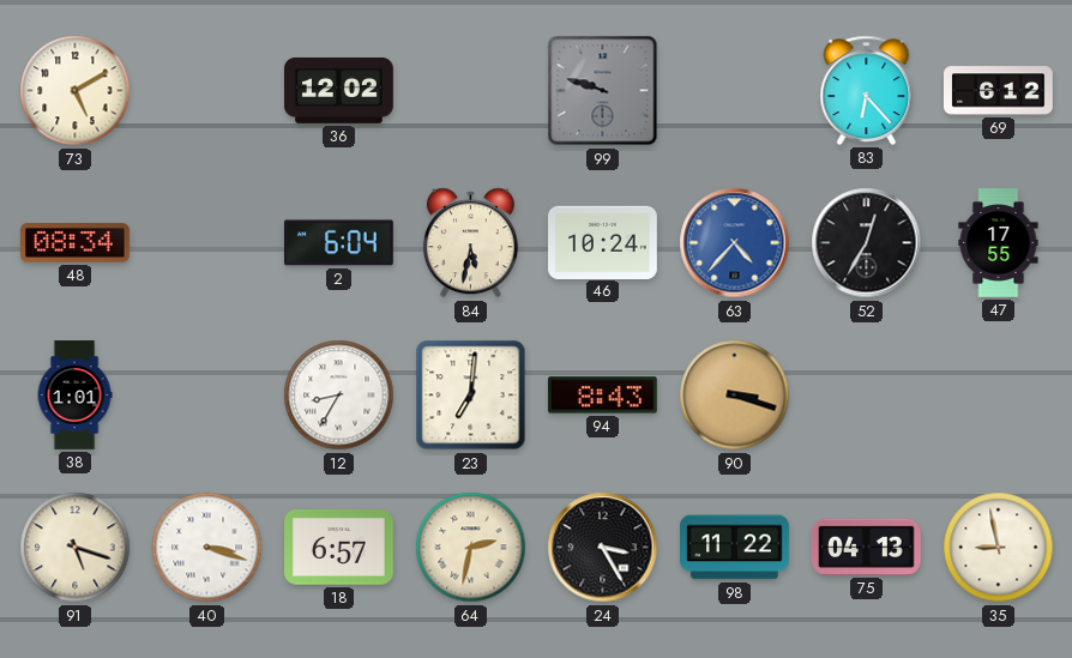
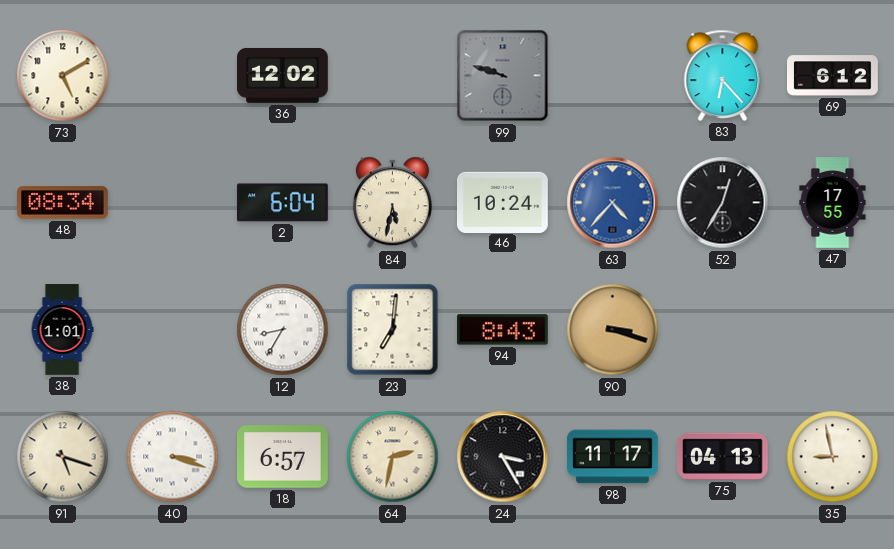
98: 11:22 -> 11:17
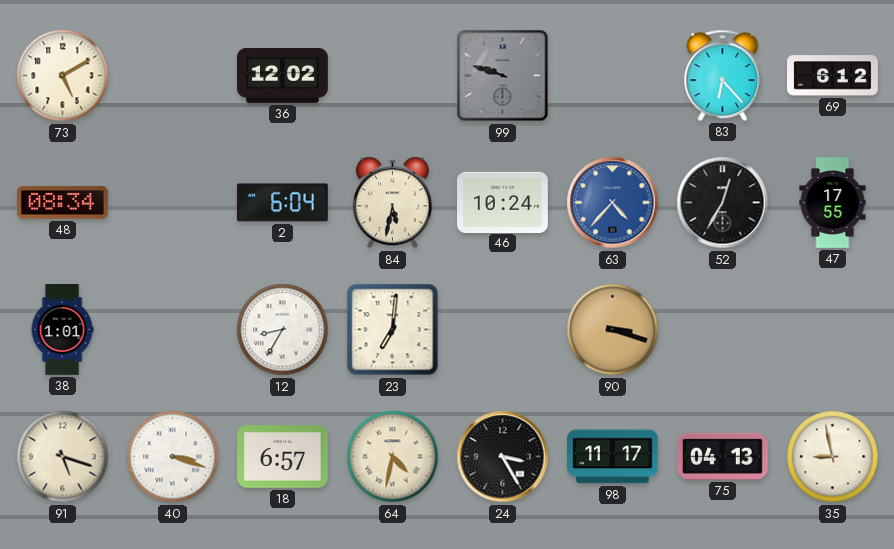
94: 8:43 -> none
64: 2:32 -> 4:32
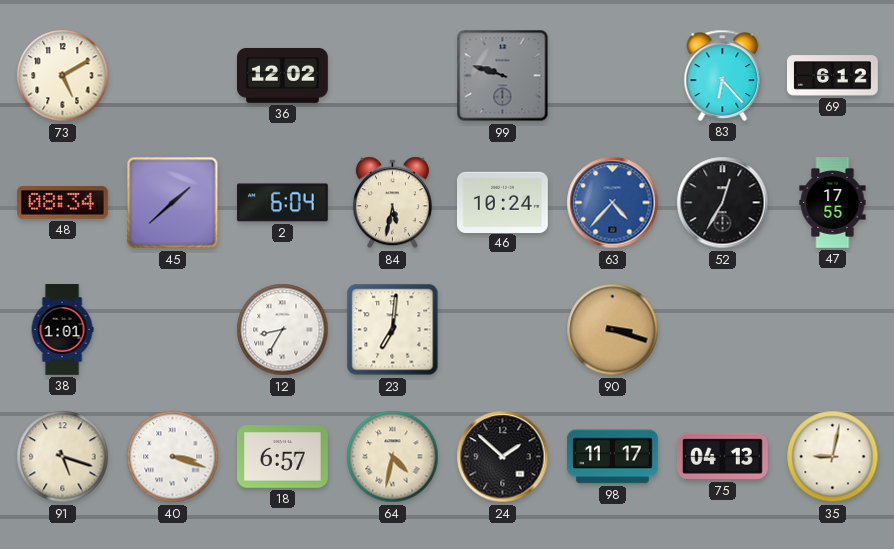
45: none -> 1:38
24: 3:25 -> 1:52
35: 8:58 -> 9:02
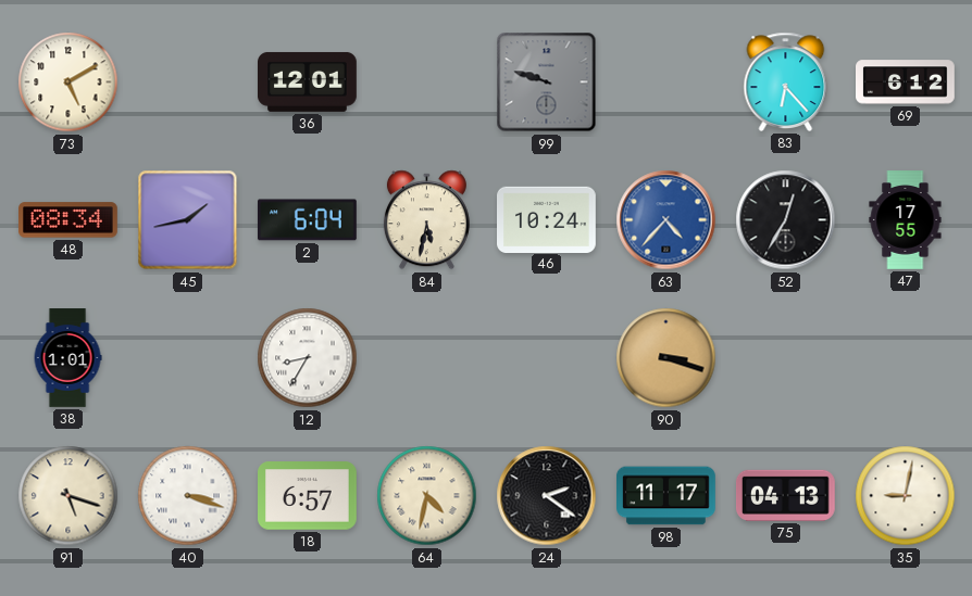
36: 12:02 -> 12:01
45: 1:38 -> 1:43
23: 7:01 -> none
24: 1:52 -> 2:21
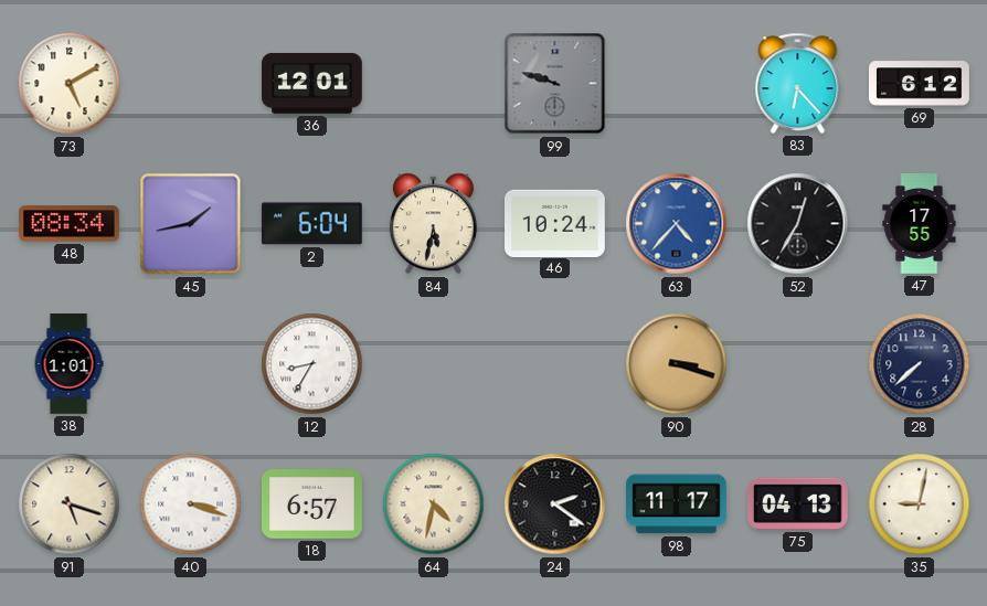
28: none -> 7:38
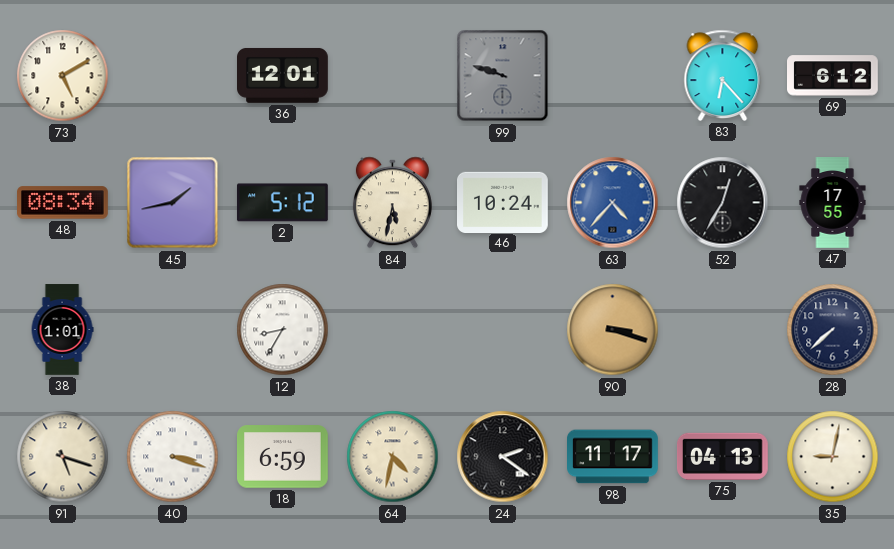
2: 6:04 -> 5:12
18: 6:57 -> 6:59
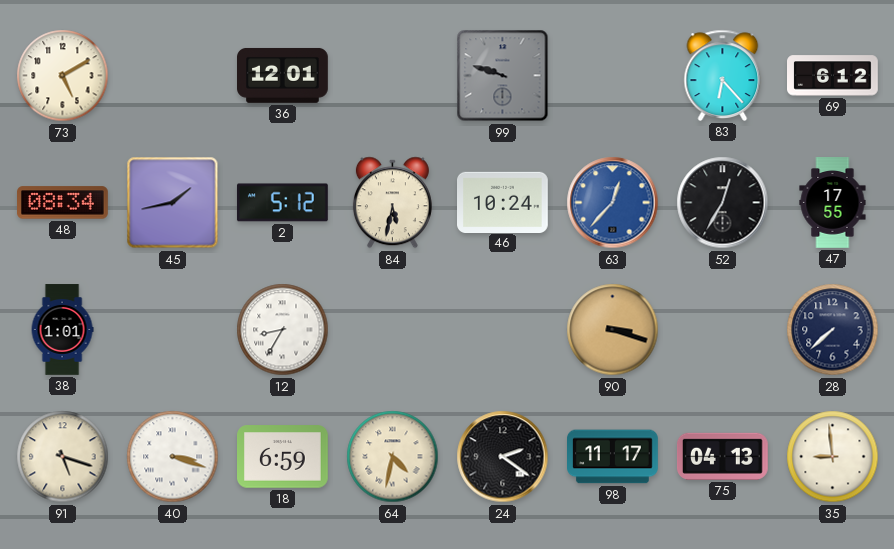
63: 4:37 -> 12:37
35: 9:02 -> 8:59
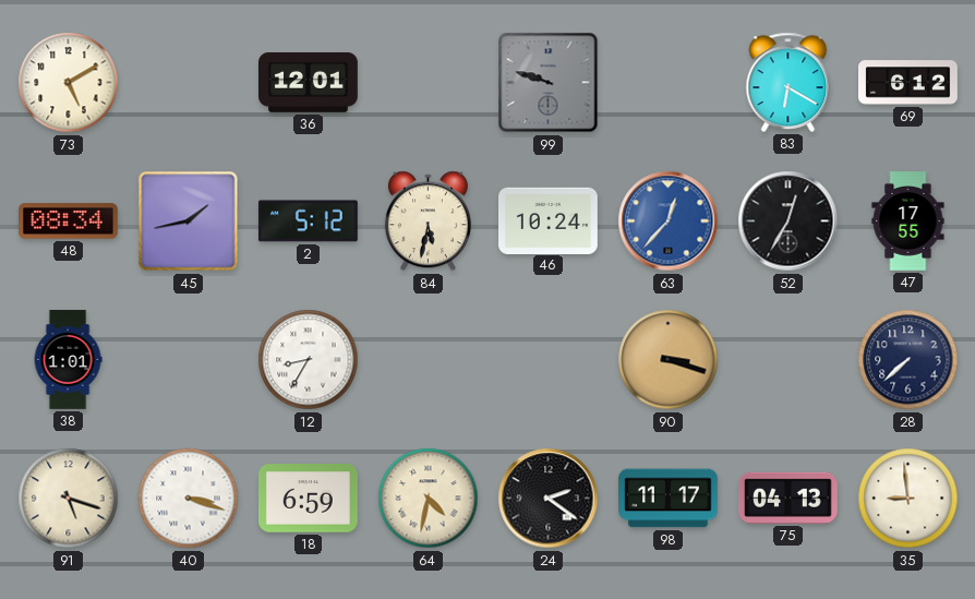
83: 6:23 -> 6:20
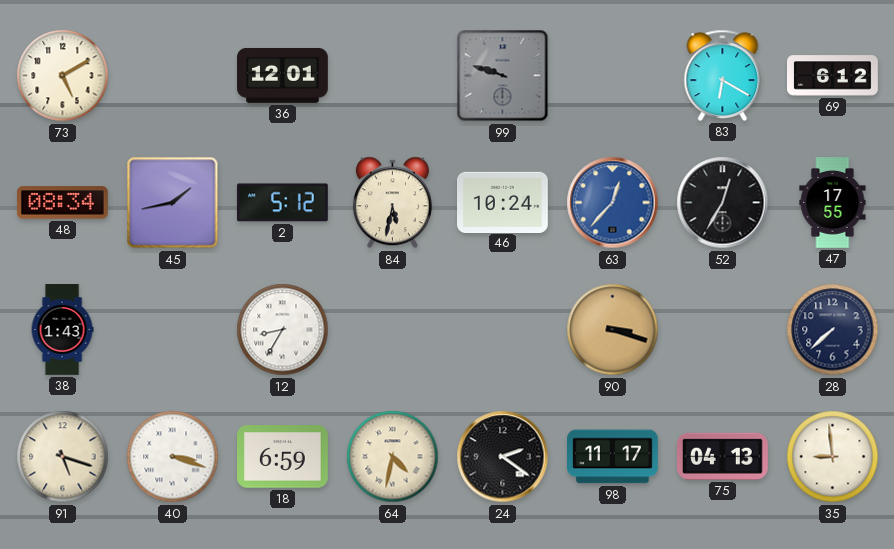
38: 1:01 -> 1:43
